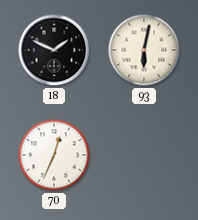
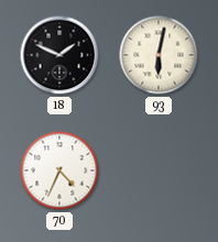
70: 12:34 -> 4:34
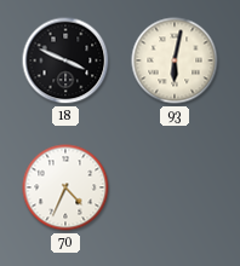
18: 1:49 -> 3:49
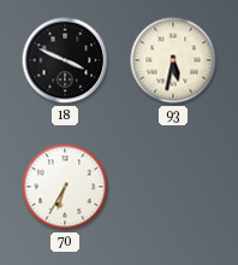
93: 6:02 -> 5:32
70: 4:34 -> 6:35
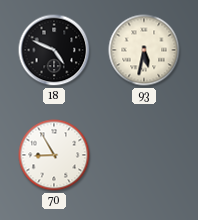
18: 3:49 -> 4:49
70: 6:35 -> 8:55
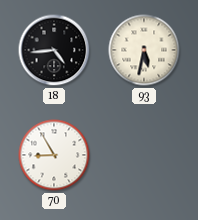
18: 4:49 -> 4:44
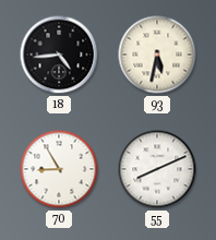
55: none -> 8:11
